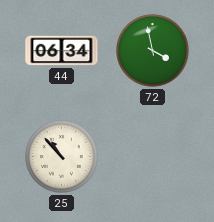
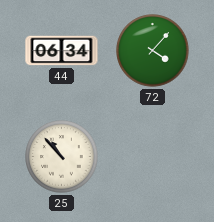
72: 3:58 -> 4:07
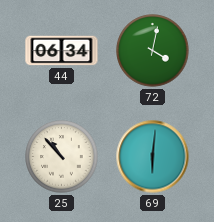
72: 4:07 -> 4:02
69: none -> 6:01
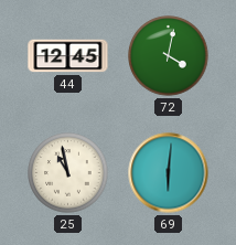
44: 06:34 -> 12:45
25: 10:53 -> 10:58
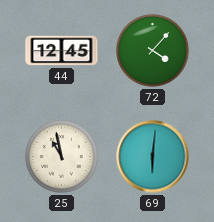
72: 4:02 -> 4:07
